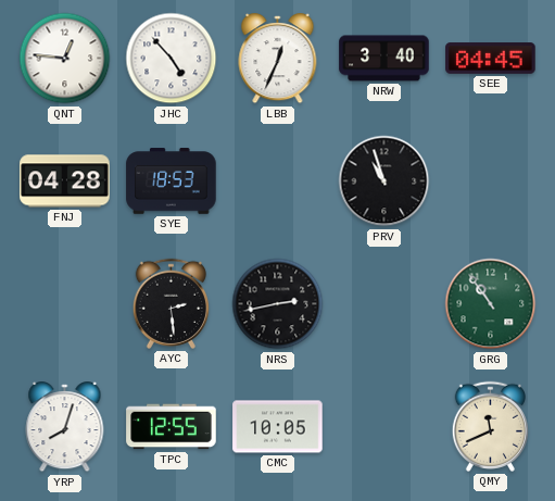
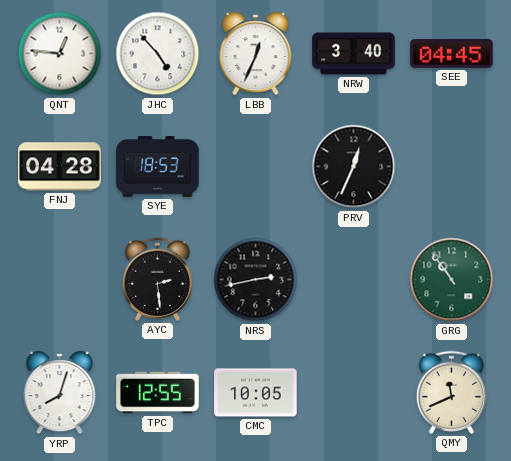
PRV: 10:57 -> 12:34
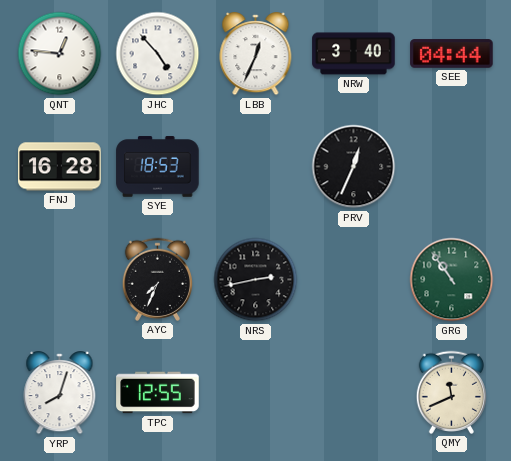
SEE: 04:45 -> 04:44
FNJ: 04:28 -> 16:28
AYC: 2:29 -> 7:34
CMC: 10:05 -> none
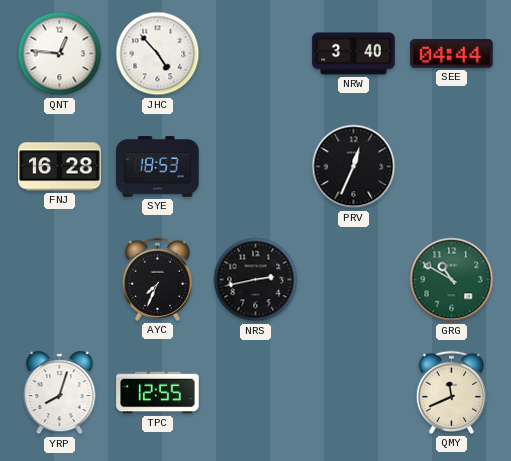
LBB: 12:34 -> none
GRG: 10:54 -> 10:50
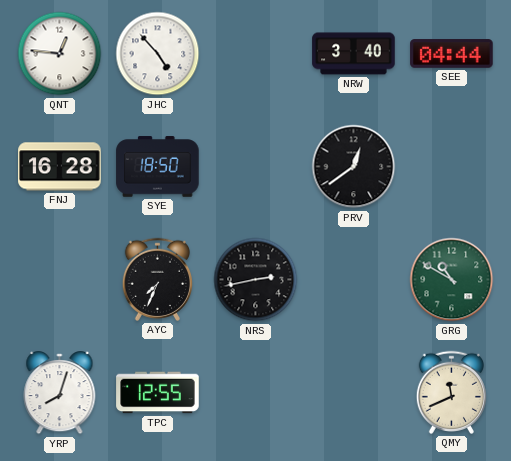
SYE: 18:53 -> 18:50
PRV: 12:34 -> 12:39
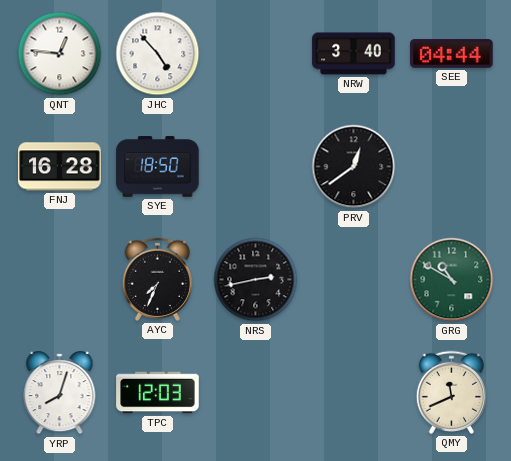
TPC: 12:55 -> 12:03
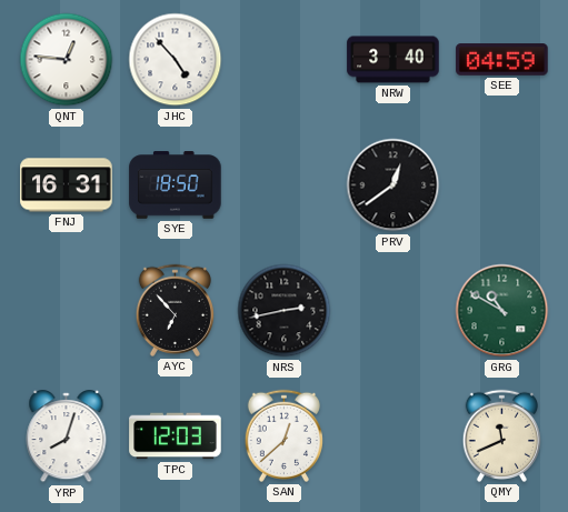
SEE: 04:44 -> 04:59
FNJ: 16:28 -> 16:31
AYC: 7:34 -> 6:53
SAN: none -> 12:38
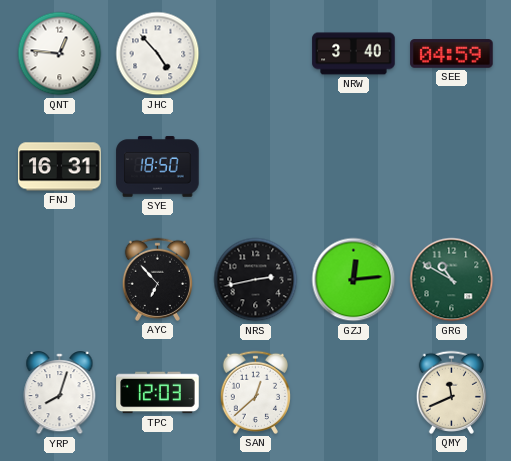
PRV: 12:39 -> none
GZJ: none -> 12:14
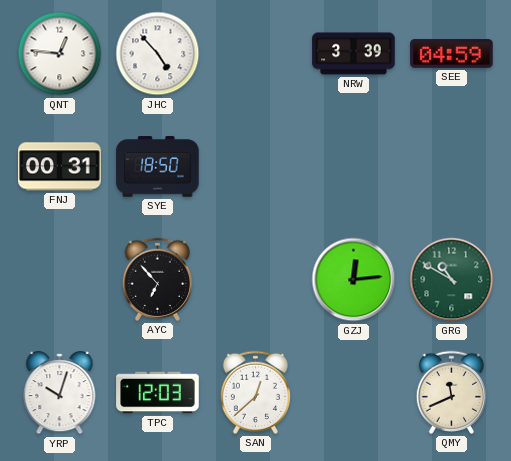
NRW: 3:40 -> 3:39
FNJ: 16:31 -> 00:31
NRS: 2:43 -> none
YRP: 8:03 -> 10:03
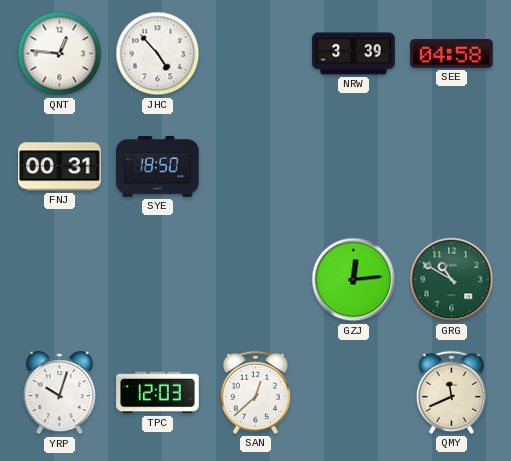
SEE: 04:59 -> 04:58
AYC: 6:53 -> none
